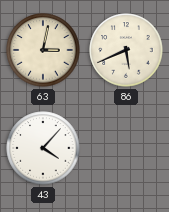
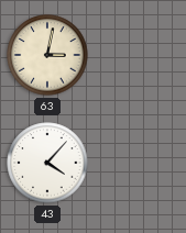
86: 5:41 -> none
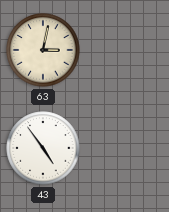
43: 4:07 -> 4:54
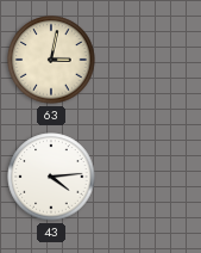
43: 4:54 -> 4:14
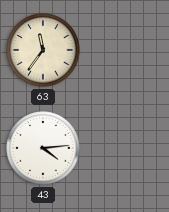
63: 3:02 -> 11:36
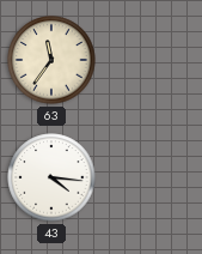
43: 4:14 -> 4:16
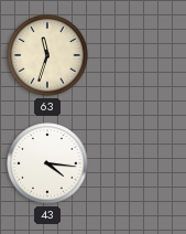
63: 11:36 -> 11:33
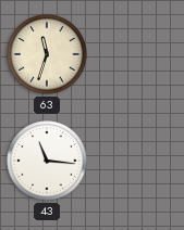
43: 4:16 -> 11:16
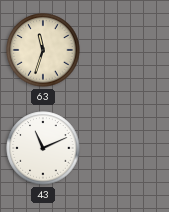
43: 11:16 -> 11:11
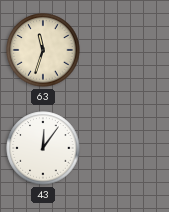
43: 11:11 -> 12:06
